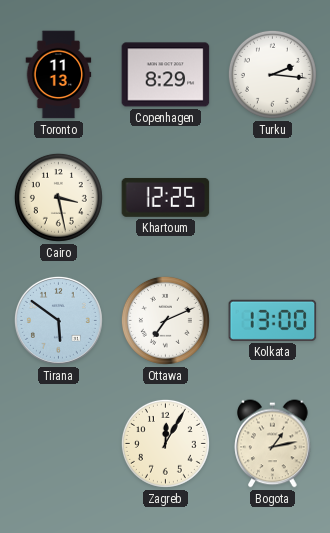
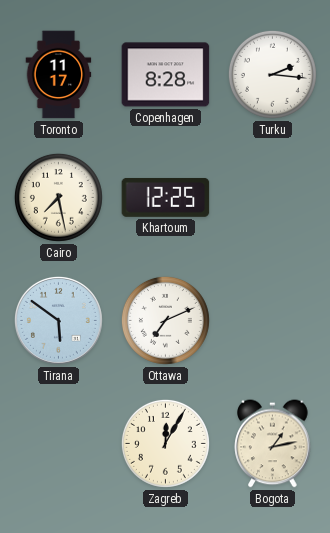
Toronto: 11:13 -> 11:17
Copenhagen: 8:29 -> 8:28
Cairo: 3:28 -> 7:28
Kolkata: 13:00 -> none
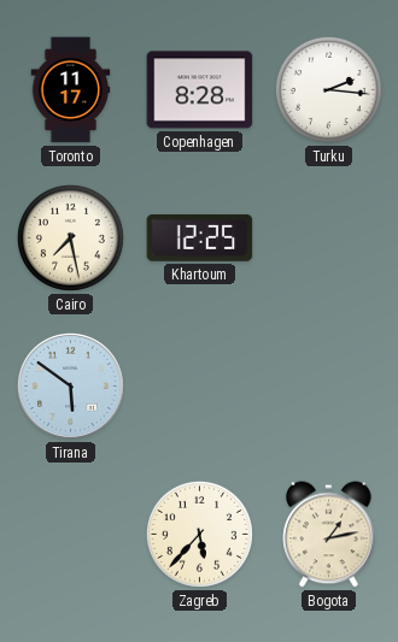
Ottawa: 7:11 -> none
Zagreb: 12:05 -> 5:37
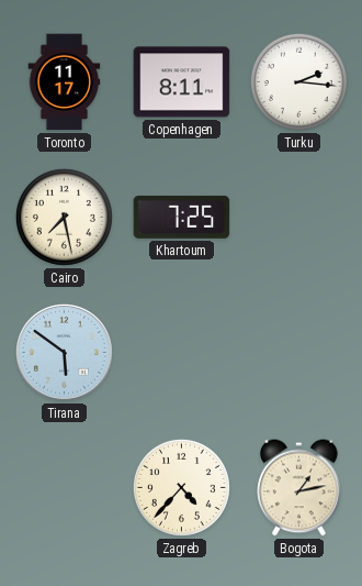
Copenhagen: 8:28 -> 8:11
Khartoum: 12:25 -> 7:25
Zagreb: 5:37 -> 4:37
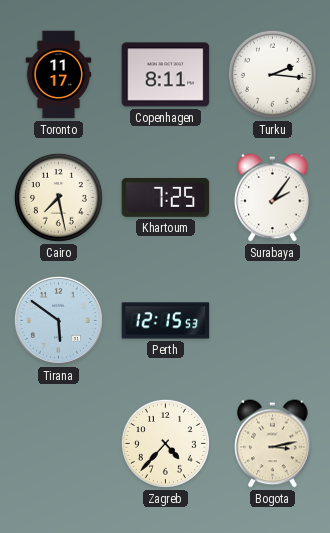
Surabaya: none -> 2:06
Perth: none -> 12:15
Bogota: 1:13 -> 3:13
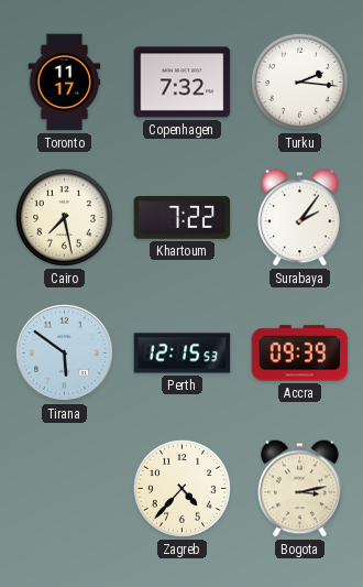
Copenhagen: 8:11 -> 7:32
Khartoum: 7:25 -> 7:22
Accra: none -> 09:39
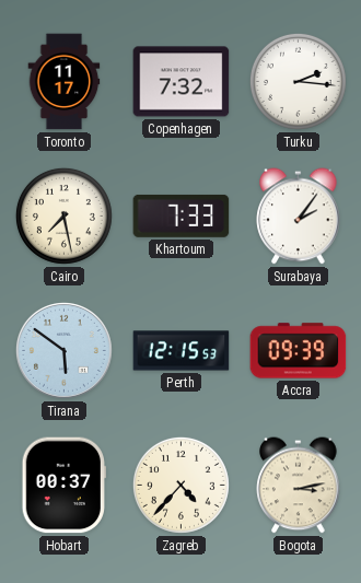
Khartoum: 7:22 -> 7:33
Hobart: none -> 00:37
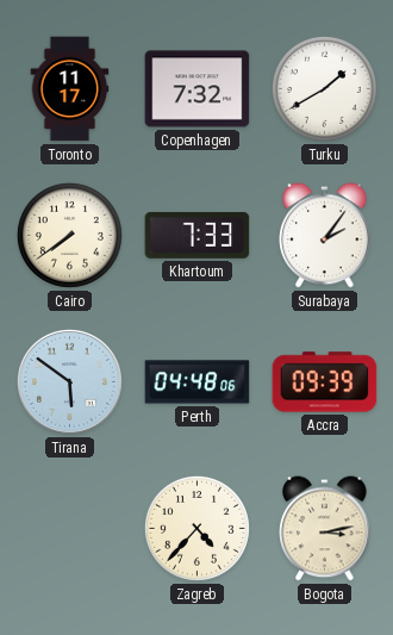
Turku: 2:16 -> 1:40
Cairo: 7:28 -> 7:39
Perth: 12:15 -> 04:48
Hobart: 00:37 -> none
